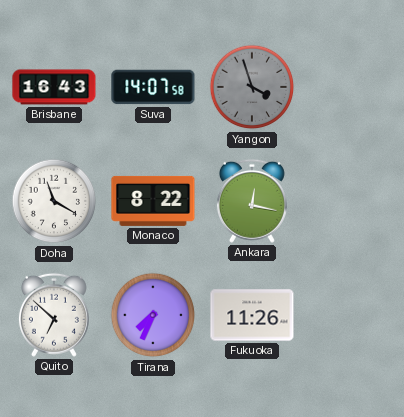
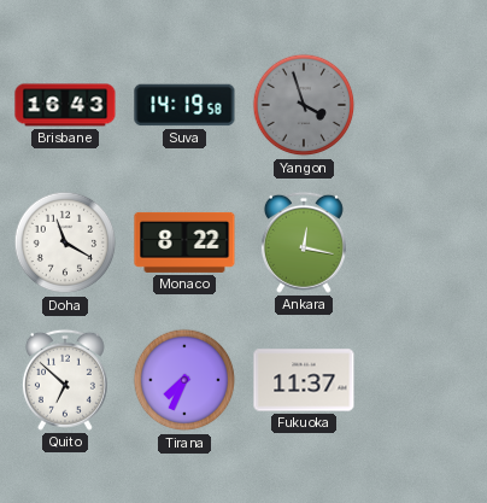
Suva: 14:07 -> 14:19
Fukuoka: 11:26 -> 11:37
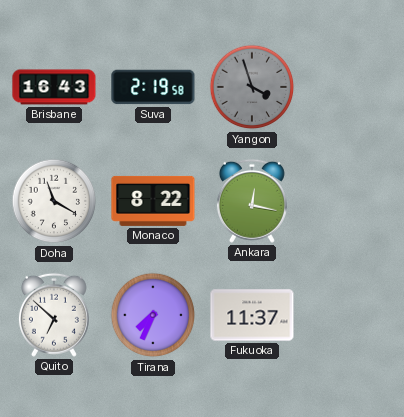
Suva: 14:19 -> 2:19
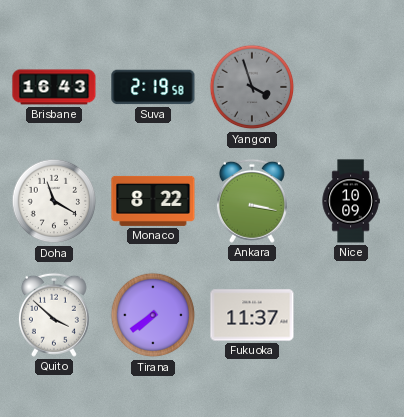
Ankara: 12:17 -> 3:17
Nice: none -> 10:09
Quito: 6:52 -> 3:52
Tirana: 7:34 -> 7:39
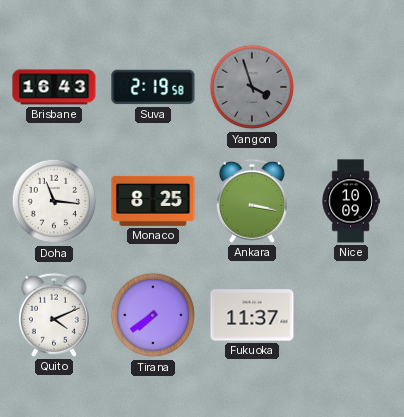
Doha: 11:20 -> 11:16
Monaco: 8:22 -> 8:25
Quito: 3:52 -> 4:11
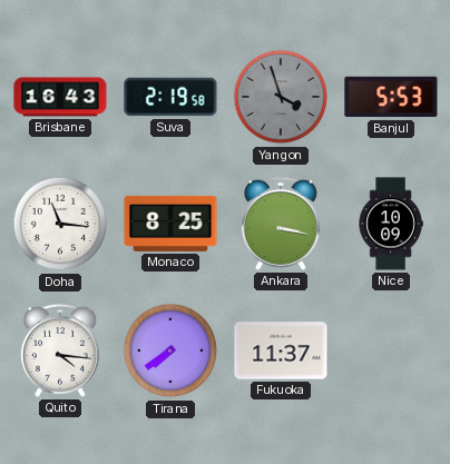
Banjul: none -> 5:53
Quito: 4:11 -> 4:16
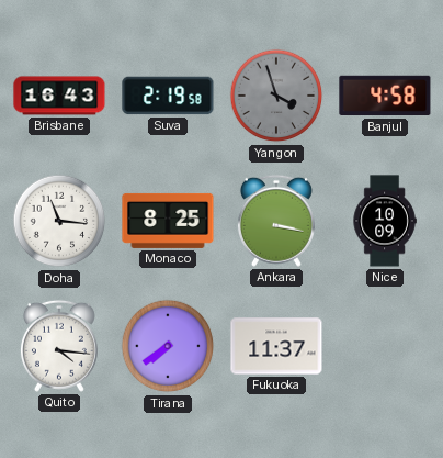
Banjul: 5:53 -> 4:58
